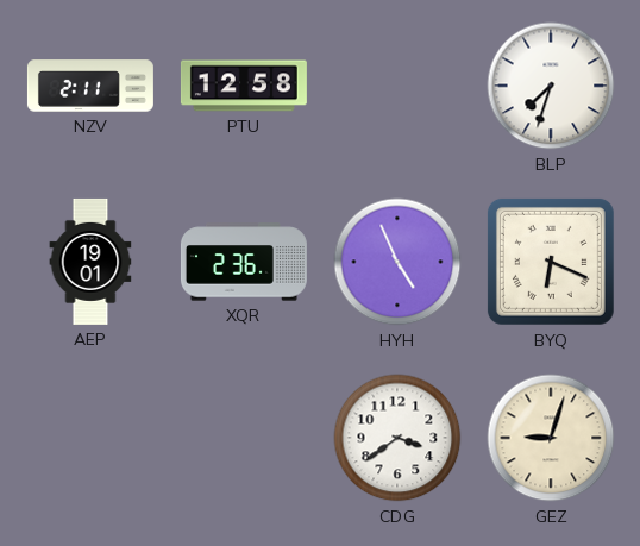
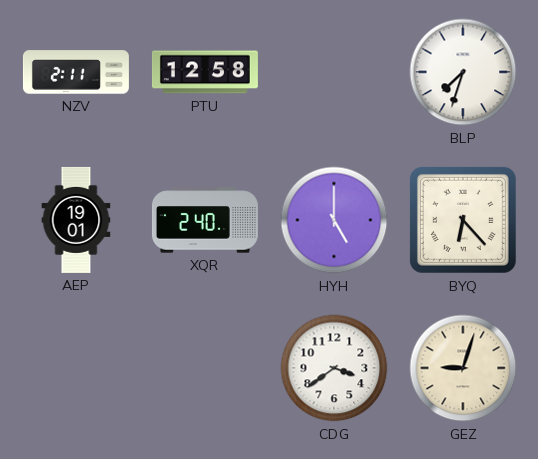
XQR: 2:36 -> 2:40
HYH: 4:56 -> 5:00
BYQ: 6:19 -> 6:23
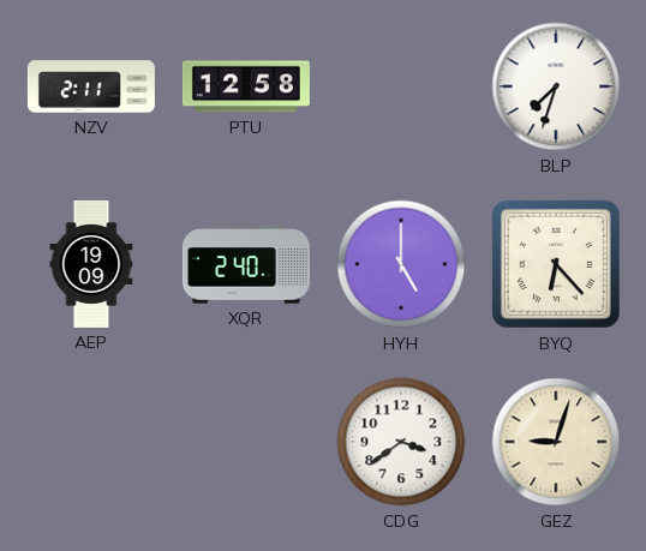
AEP: 19:01 -> 19:09
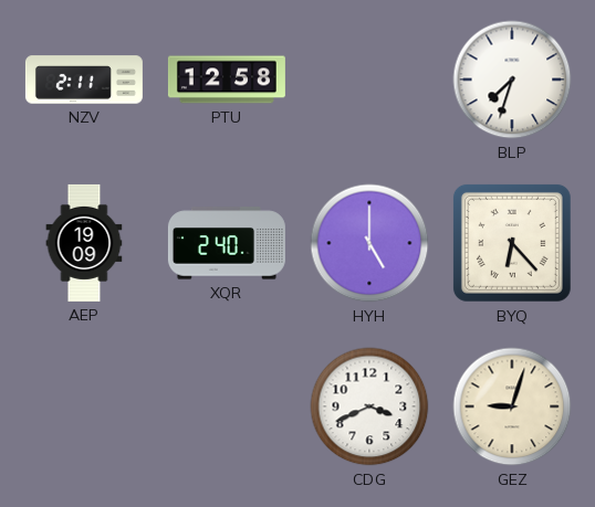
CDG: 3:39 -> 3:41
